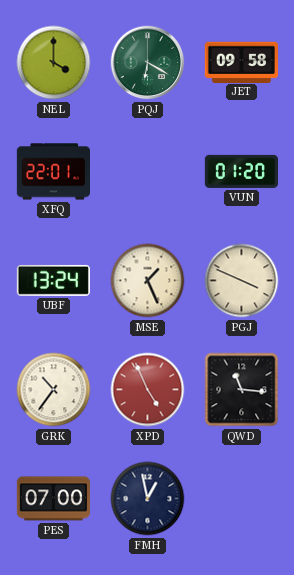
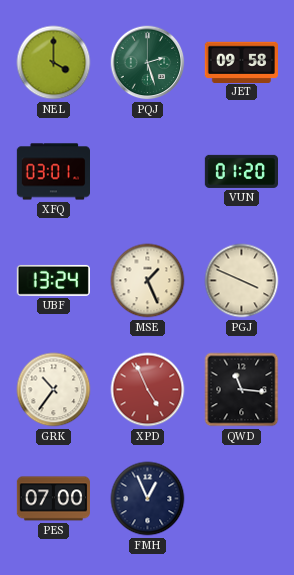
PQJ: 6:20 -> 2:27
XFQ: 22:01 -> 03:01
FMH: 12:58 -> 12:56
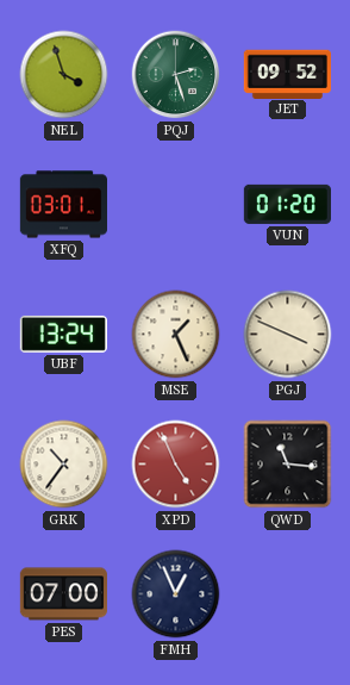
NEL: 4:00 -> 3:57
JET: 09:58 -> 09:52
